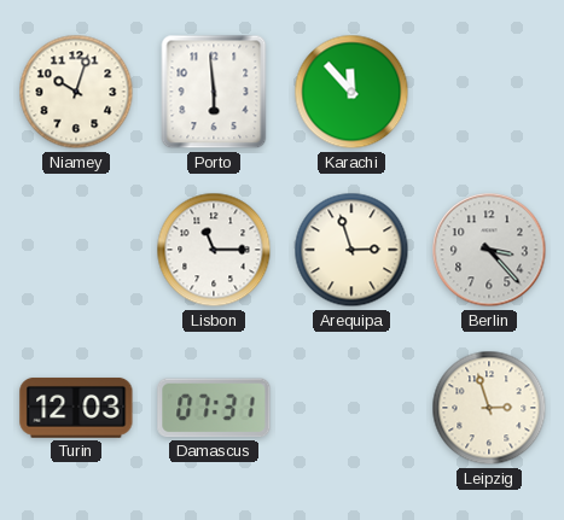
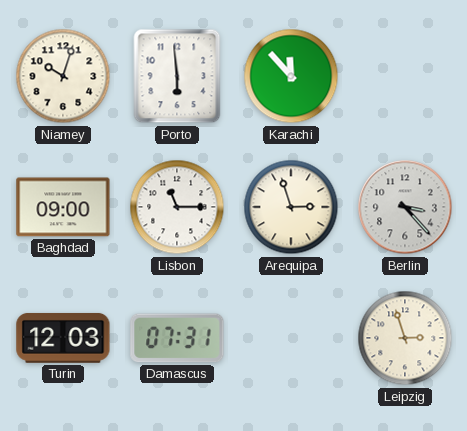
Baghdad: none -> 09:00
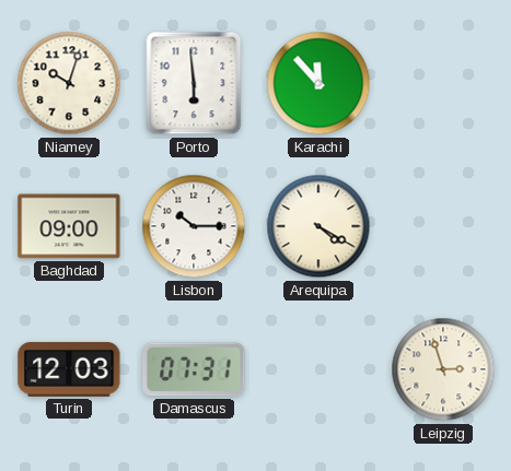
Lisbon: 11:15 -> 10:15
Arequipa: 2:57 -> 4:20
Berlin: 3:23 -> none
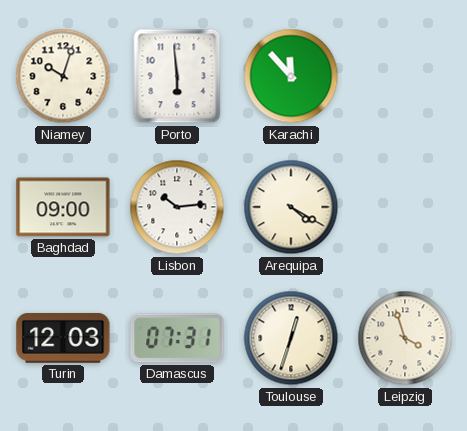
Lisbon: 10:15 -> 10:14
Toulouse: none -> 12:33
Leipzig: 2:57 -> 3:57
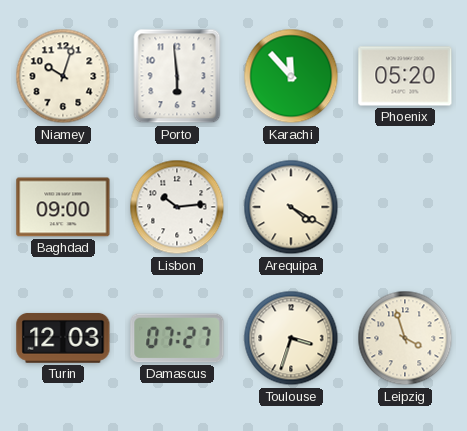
Phoenix: none -> 05:20
Damascus: 07:31 -> 07:27
Toulouse: 12:33 -> 3:33
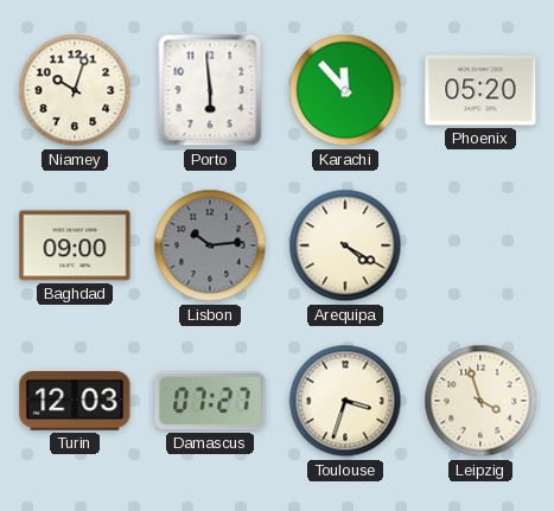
Lisbon dial: white -> grey
